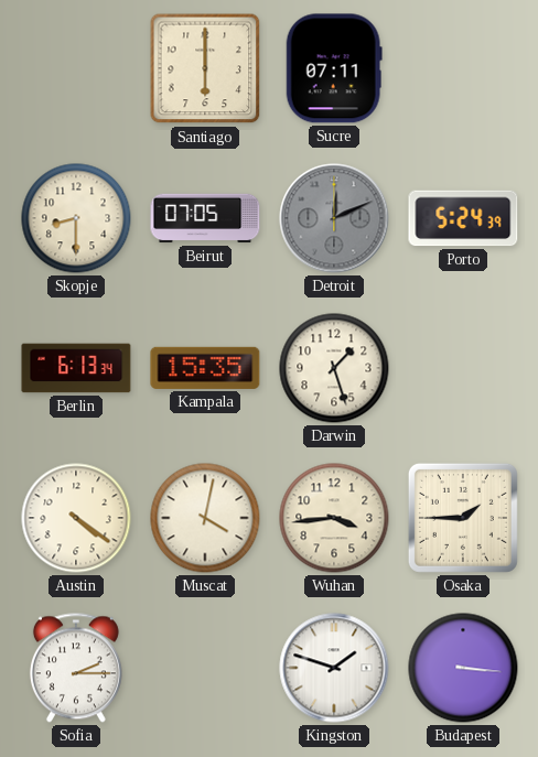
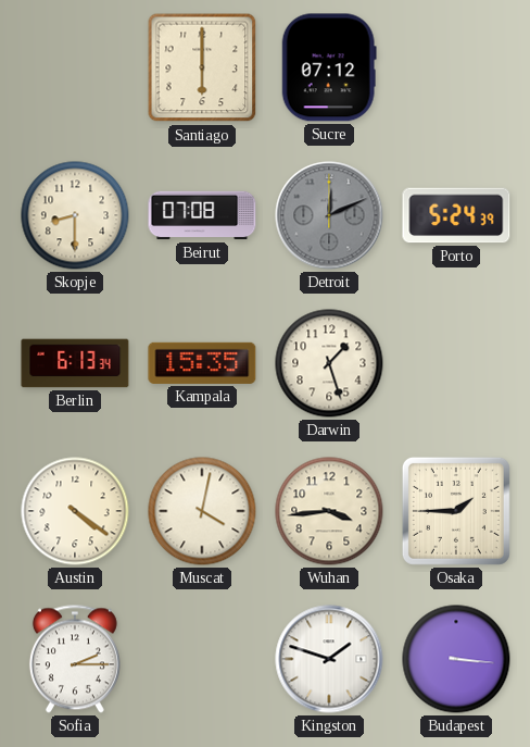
Sucre: 07:11 -> 07:12
Beirut: 07:05 -> 07:08
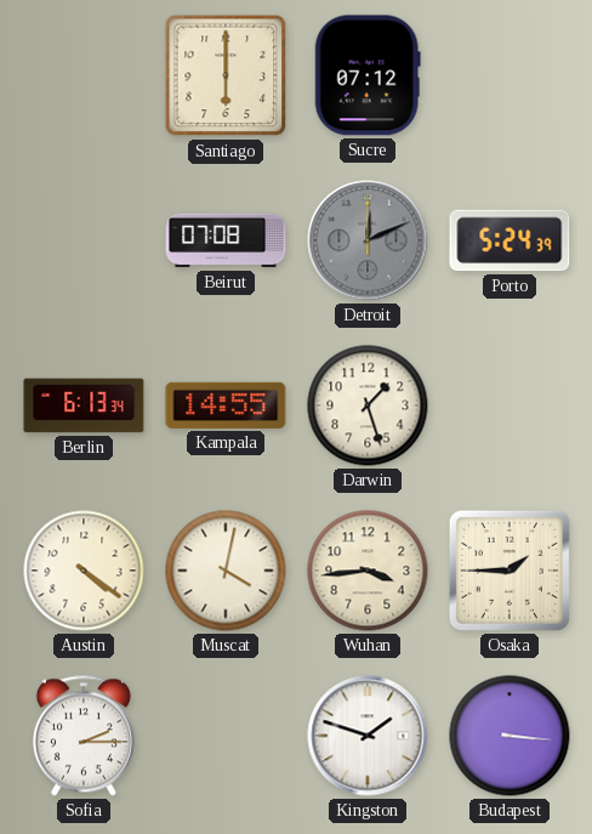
Skopje: 8:30 -> none
Kampala: 15:35 -> 14:55
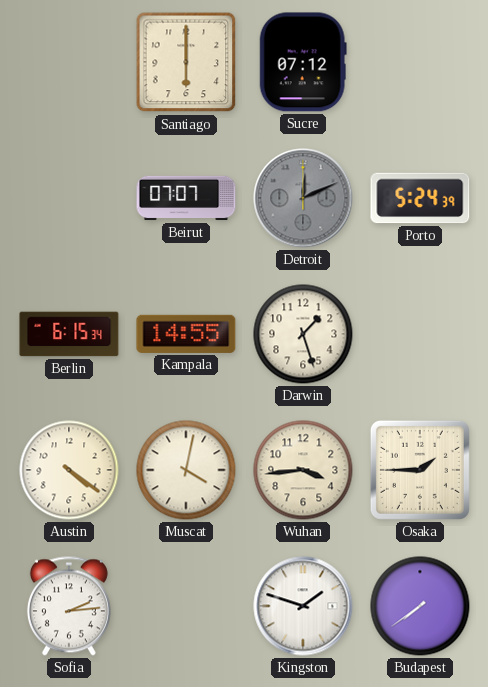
Beirut: 07:08 -> 07:07
Berlin: 6:13 -> 6:15
Sofia: 2:15 -> 2:14
Budapest: 3:16 -> 7:39
